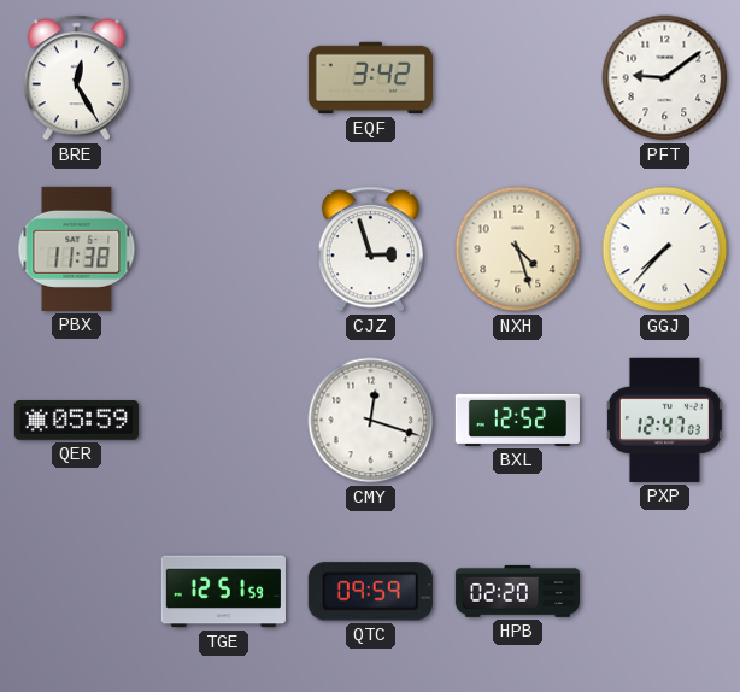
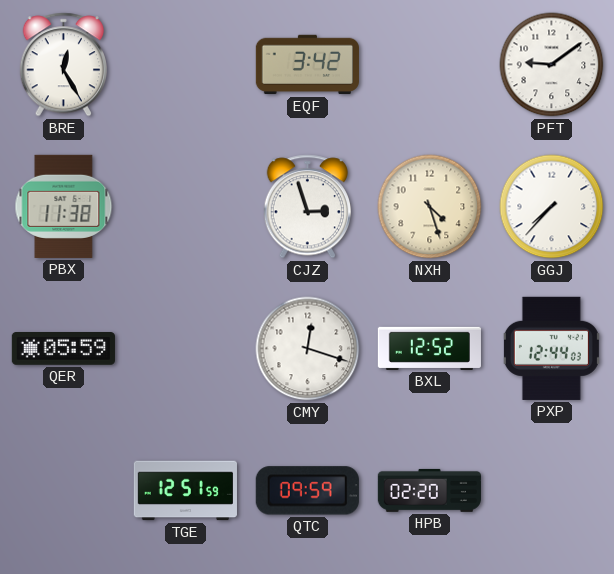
PXP: 12:47 -> 12:44
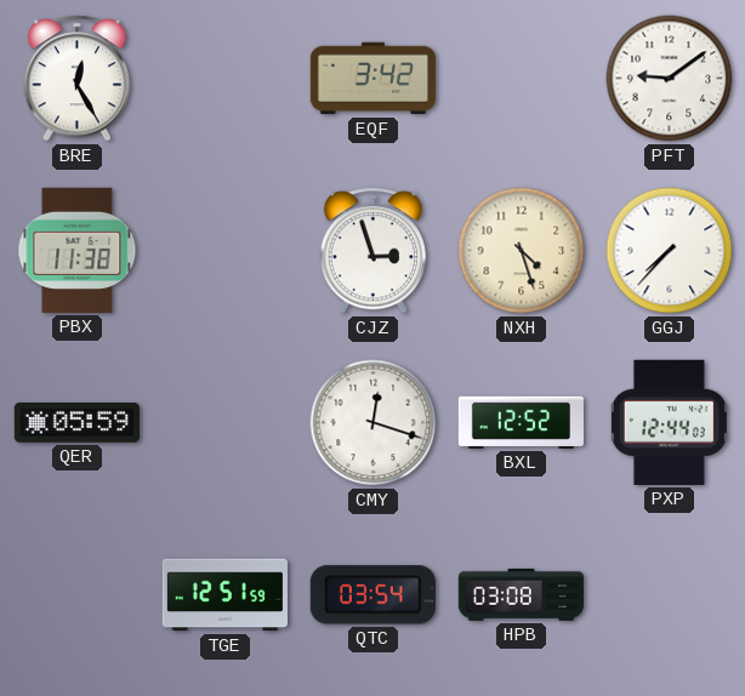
QTC: 09:59 -> 03:54
HPB: 02:20 -> 03:08
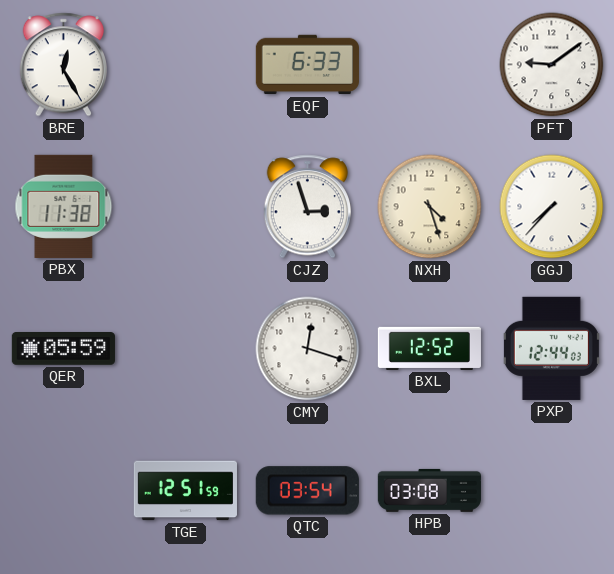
EQF: 3:42 -> 6:33
